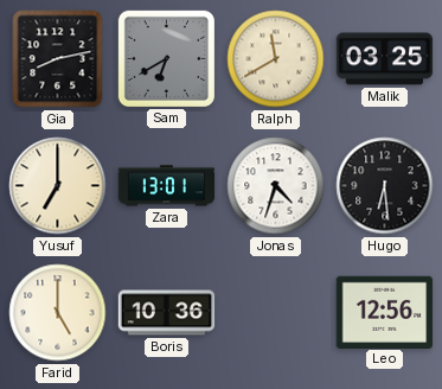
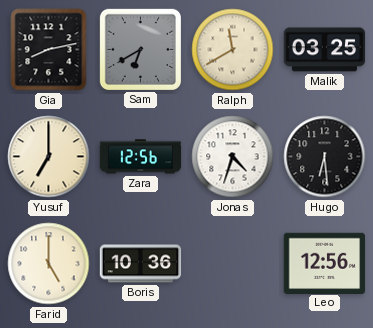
Zara: 13:01 -> 12:56
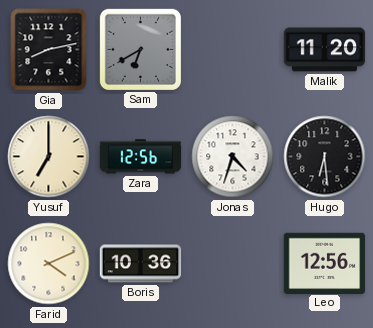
Ralph: 11:40 -> none
Malik: 03:25 -> 11:20
Farid: 5:00 -> 4:11
